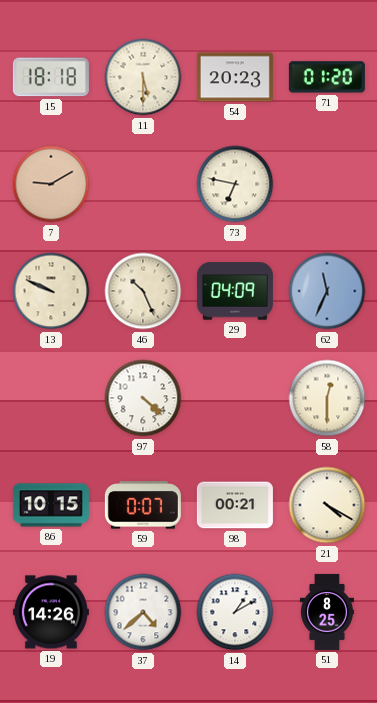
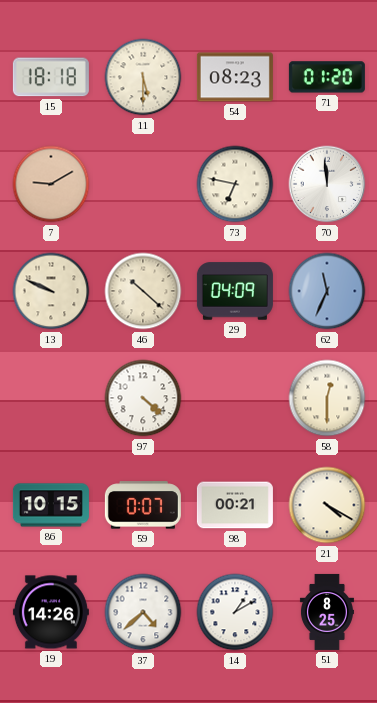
54: 20:23 -> 08:23
70: none -> 11:59
46: 10:26 -> 10:22
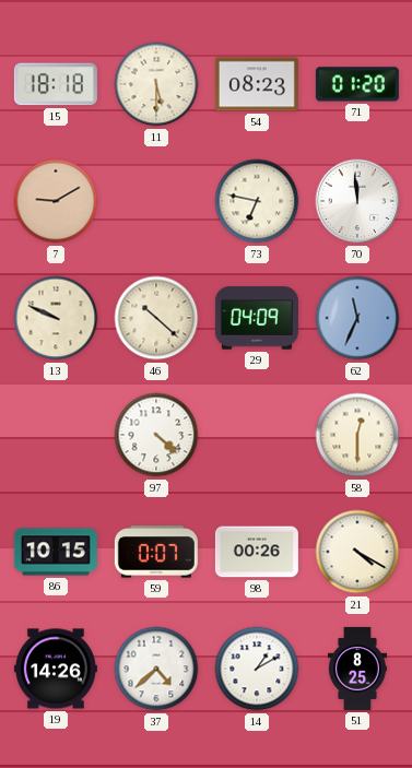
98: 00:21 -> 00:26
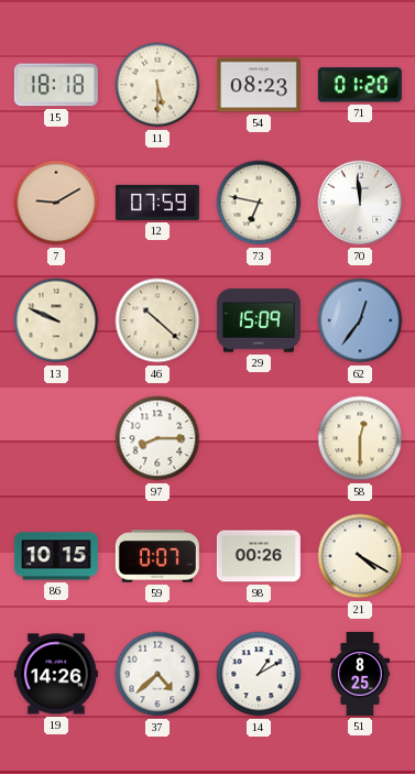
12: none -> 07:59
29: 04:09 -> 15:09
62: 11:34 -> 12:36
97: 4:22 -> 8:15
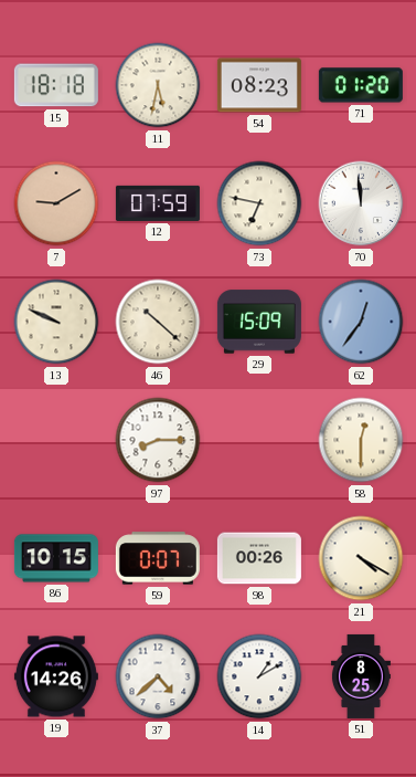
11: 5:30 -> 5:32
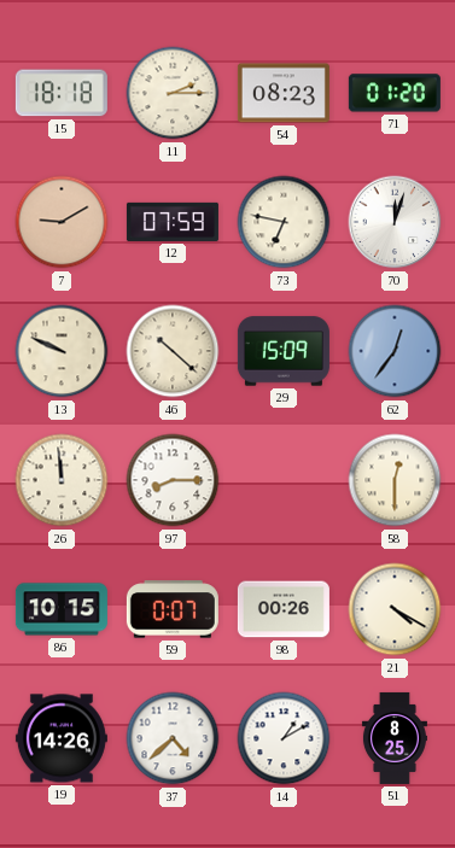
11: 5:32 -> 2:15
70: 11:59 -> 12:03
26: none -> 11:59
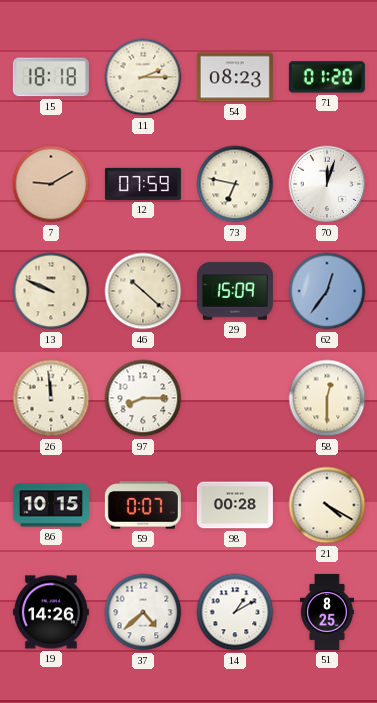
98: 00:26 -> 00:28
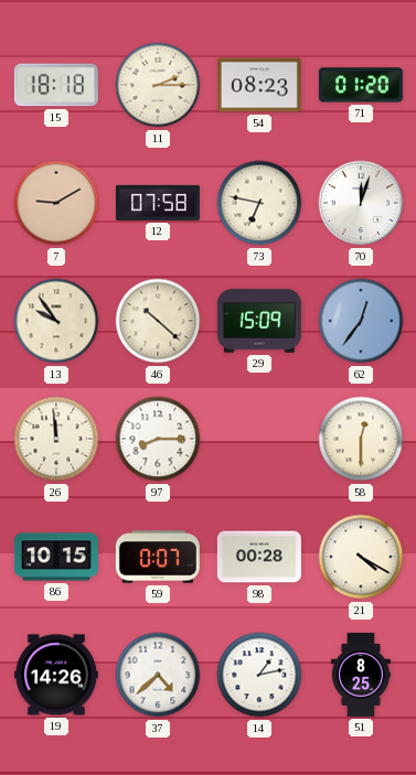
12: 07:59 -> 07:58
13: 9:49 -> 9:54
14: 1:10 -> 1:13
